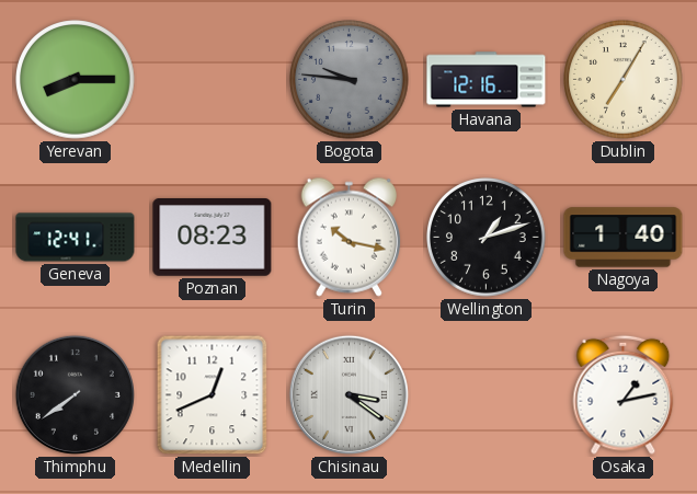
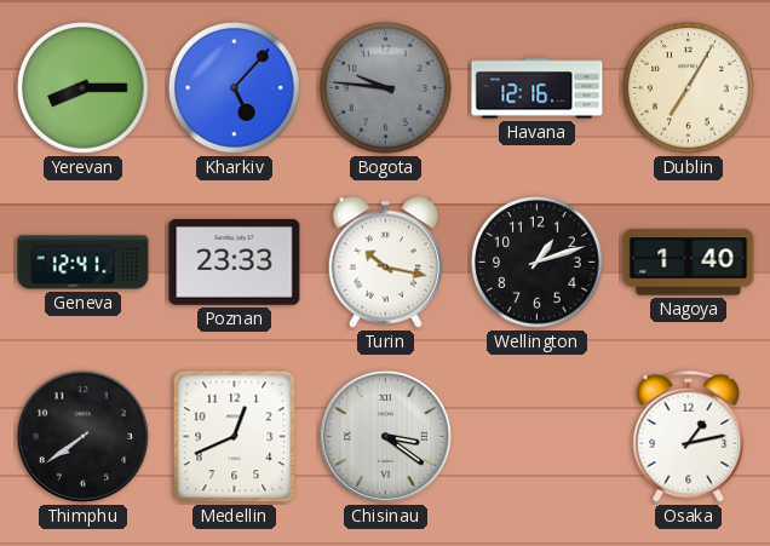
Kharkiv: none -> 5:07
Poznan: 08:23 -> 23:33
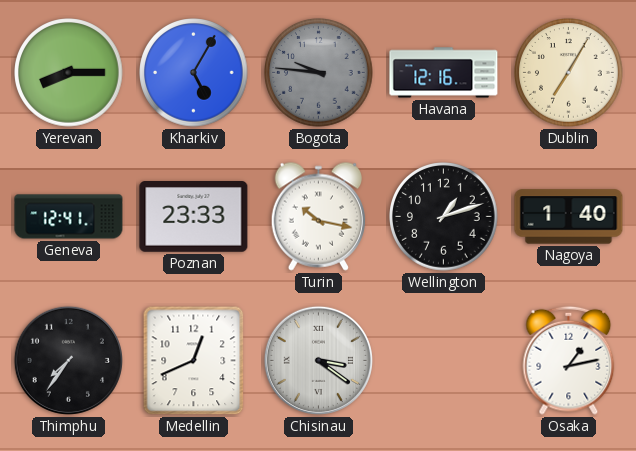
Kharkiv: 5:07 -> 5:05
Thimphu: 7:39 -> 7:36
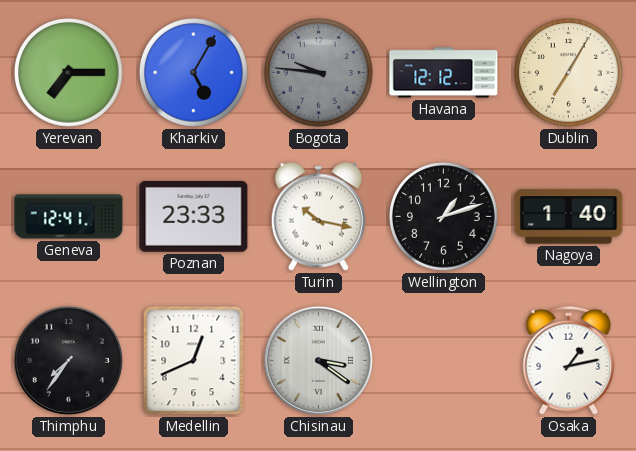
Yerevan: 8:15 -> 7:15
Havana: 12:16 -> 12:12
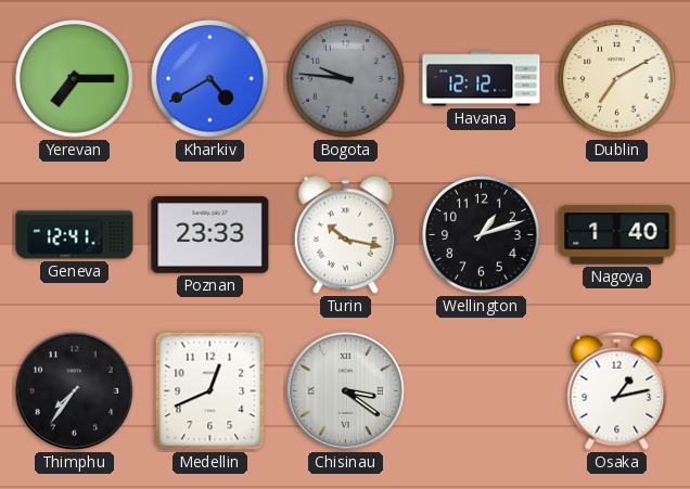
Kharkiv: 5:05 -> 4:40
Dublin: 7:05 -> 7:10
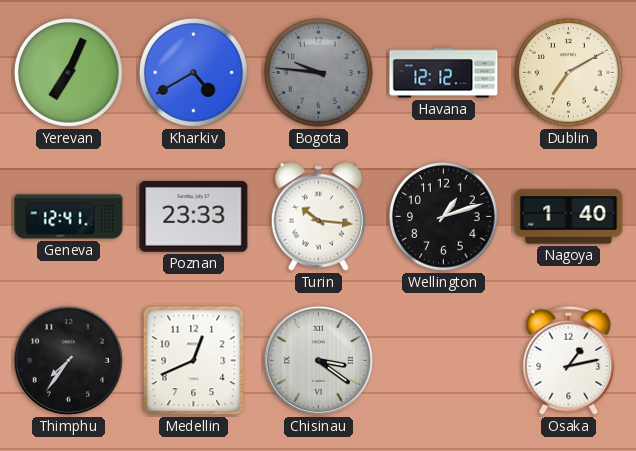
Yerevan: 7:15 -> 7:04
Turin: 10:17 -> 10:16
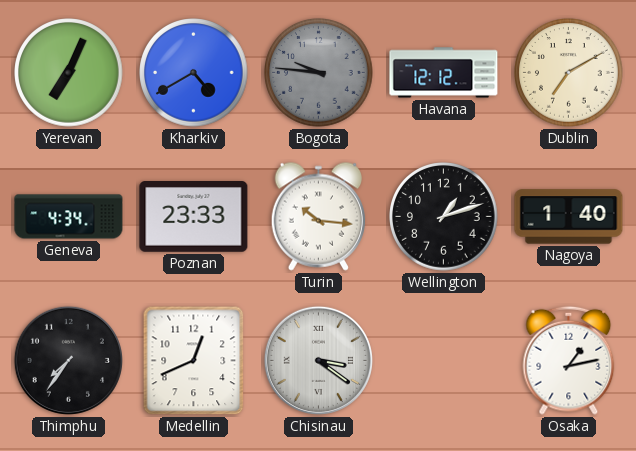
Geneva: 12:41 -> 4:34
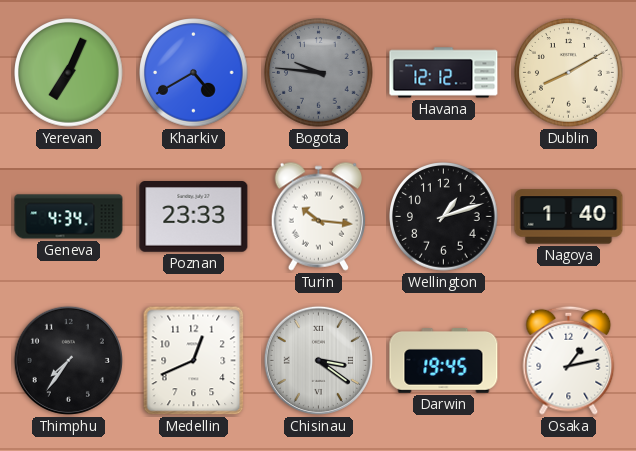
Dublin: 7:10 -> 8:10
Darwin: none -> 19:45
